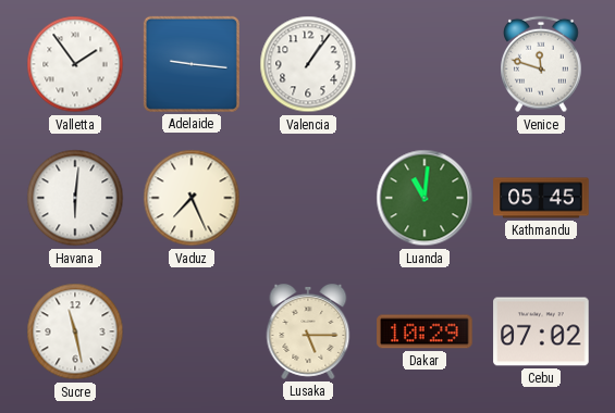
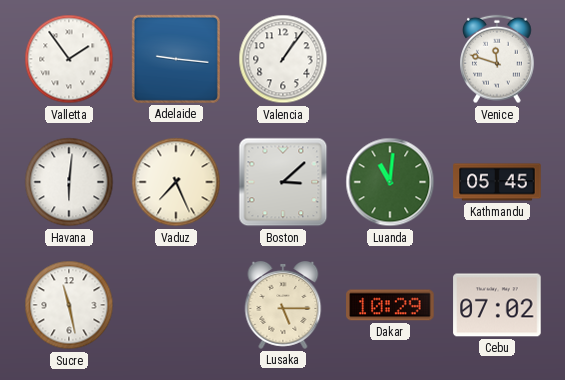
Boston: none -> 3:08
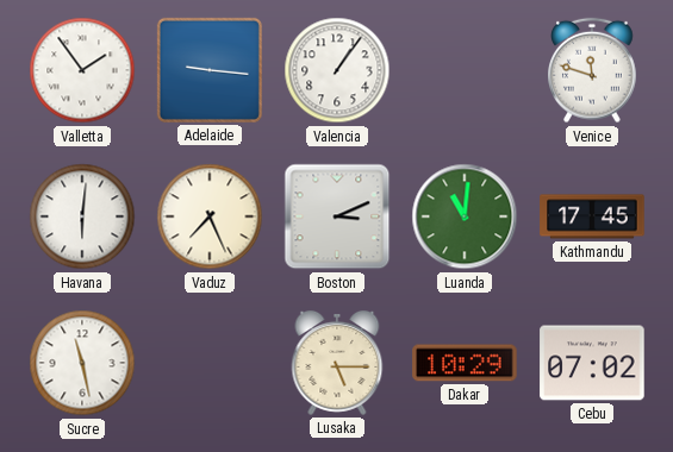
Boston: 3:08 -> 3:11
Kathmandu: 05:45 -> 17:45
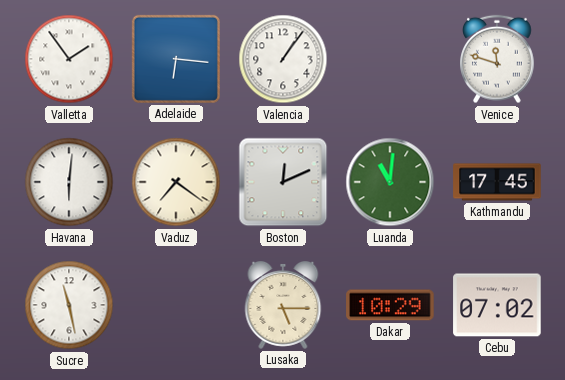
Adelaide: 9:16 -> 6:16
Vaduz: 7:26 -> 7:21
Boston: 3:11 -> 12:11
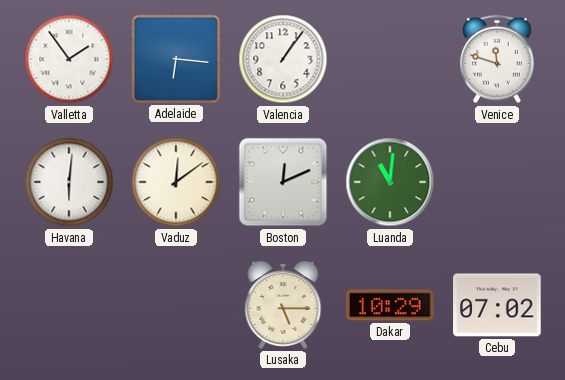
Vaduz: 7:21 -> 12:09
Kathmandu: 17:45 -> none
Sucre: 11:28 -> none
